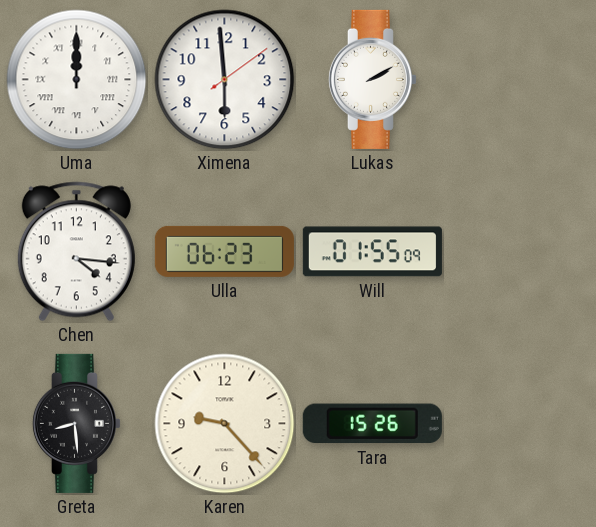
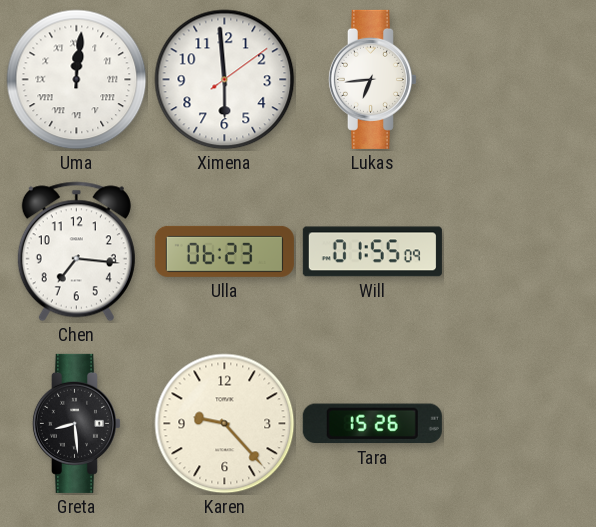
Uma: 12:00 -> 12:01
Lukas: 2:10 -> 6:44
Chen: 4:16 -> 7:16
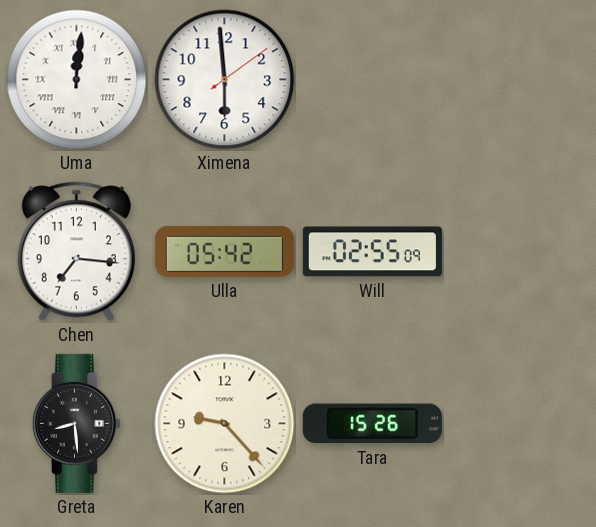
Lukas: 6:44 -> none
Ulla: 06:23 -> 05:42
Will: 01:55 -> 02:55
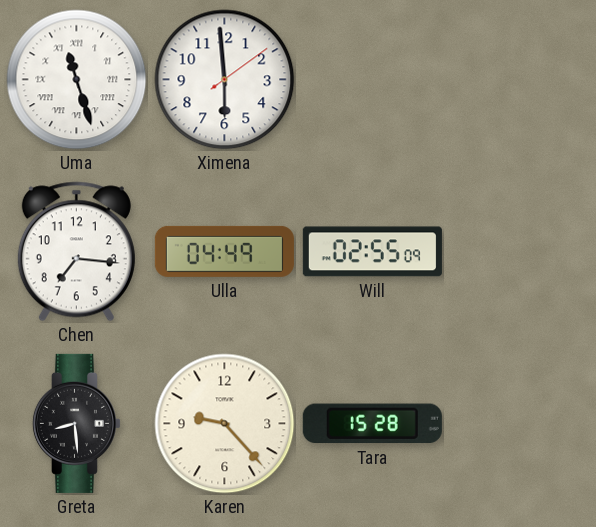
Uma: 12:01 -> 11:27
Ulla: 05:42 -> 04:49
Tara: 15:26 -> 15:28
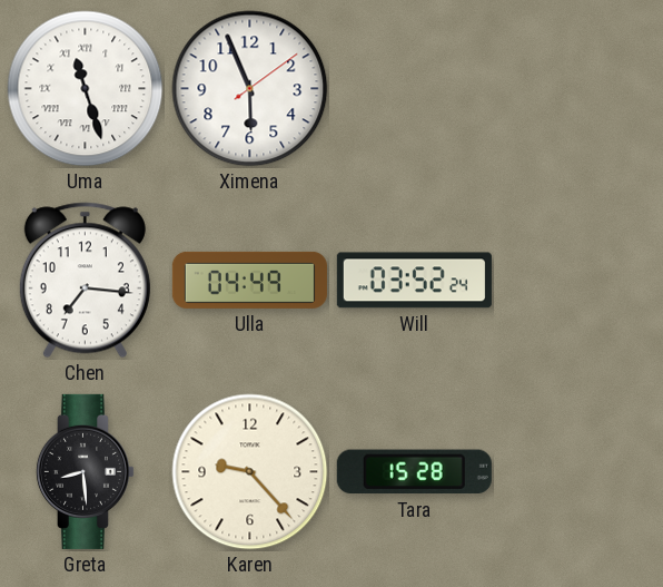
Ximena: 5:59 -> 5:56
Will: 02:55 -> 03:52
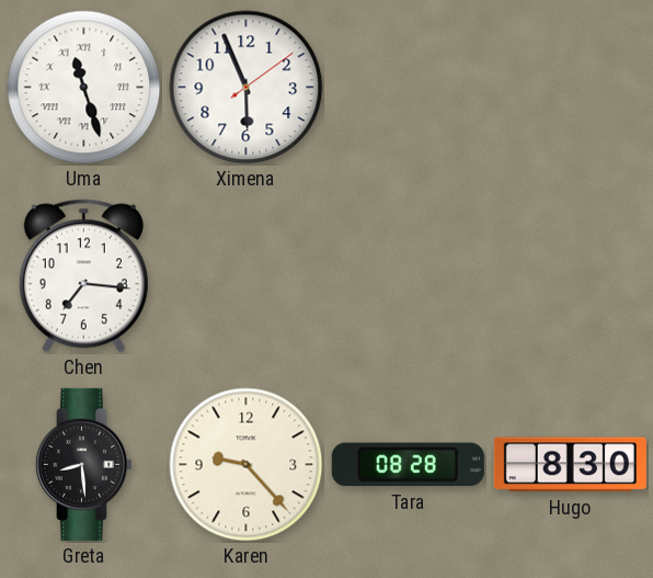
Ulla: 04:49 -> none
Will: 03:52 -> none
Tara: 15:28 -> 08:28
Hugo: none -> 8:30
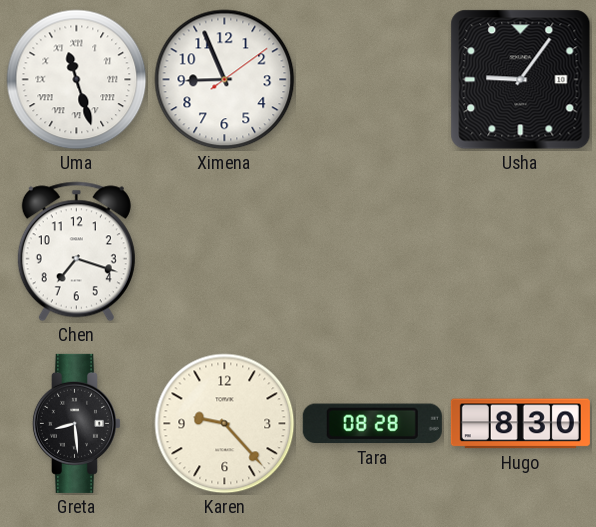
Ximena: 5:56 -> 8:56
Usha: none -> 9:06
Chen: 7:16 -> 7:18
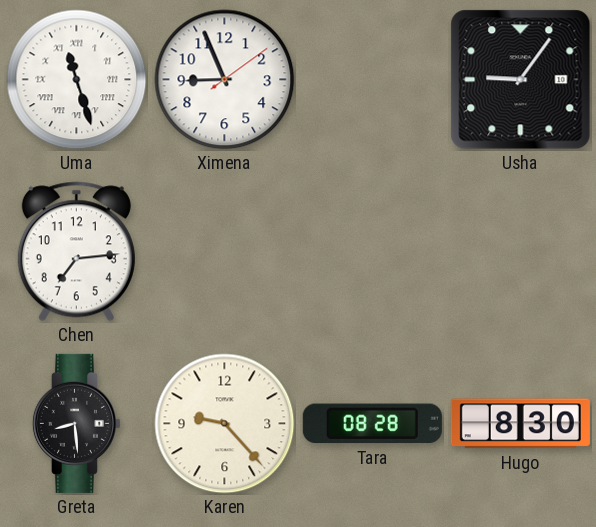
Chen: 7:18 -> 7:14
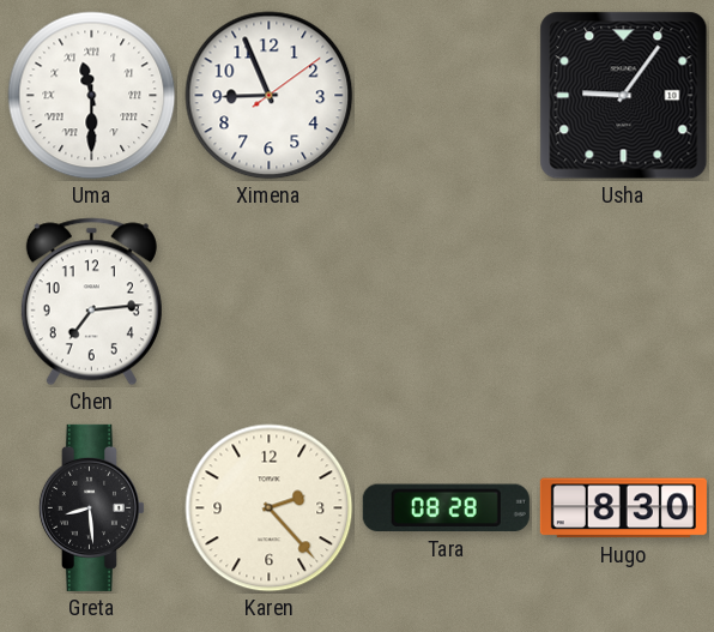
Uma: 11:27 -> 11:30
Karen: 9:23 -> 2:23
